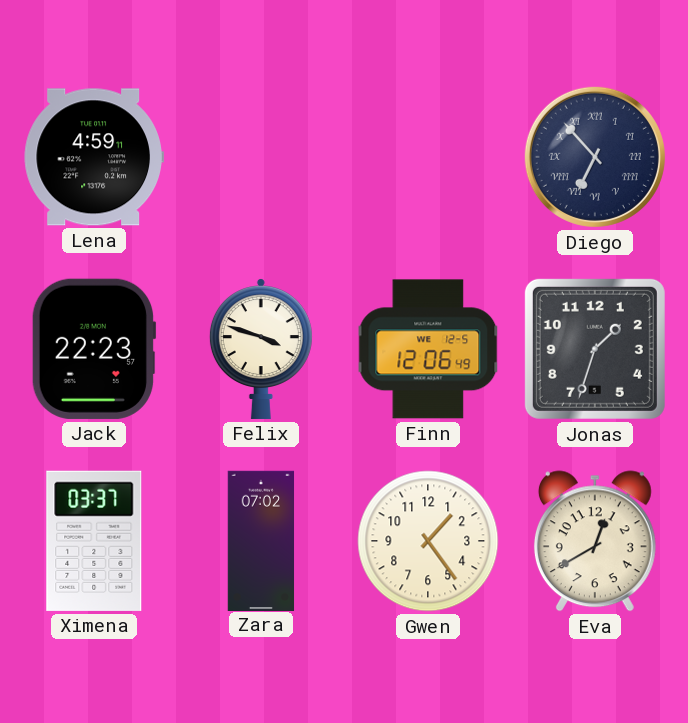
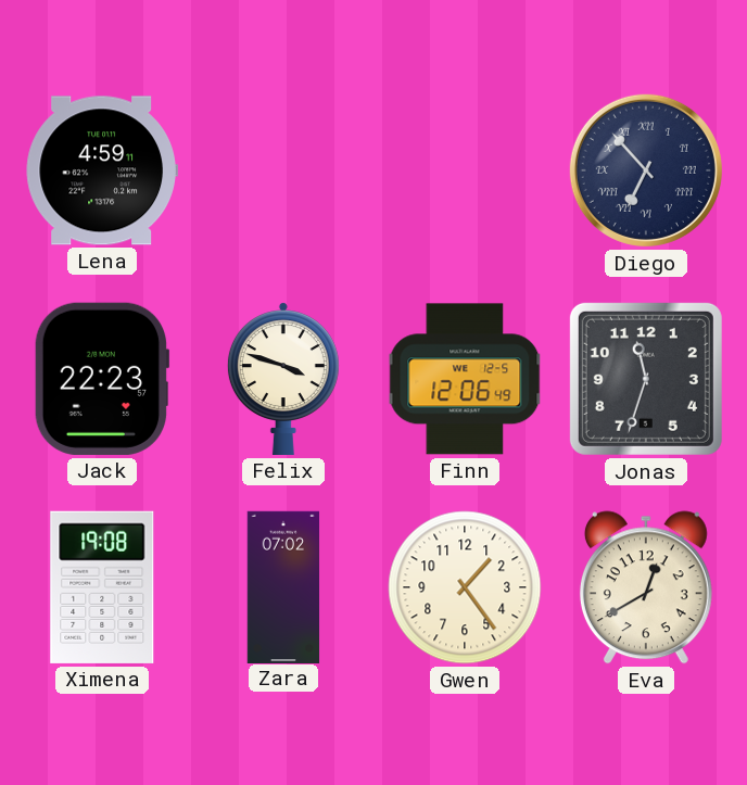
Jonas: 1:33 -> 11:33
Ximena: 03:37 -> 19:08
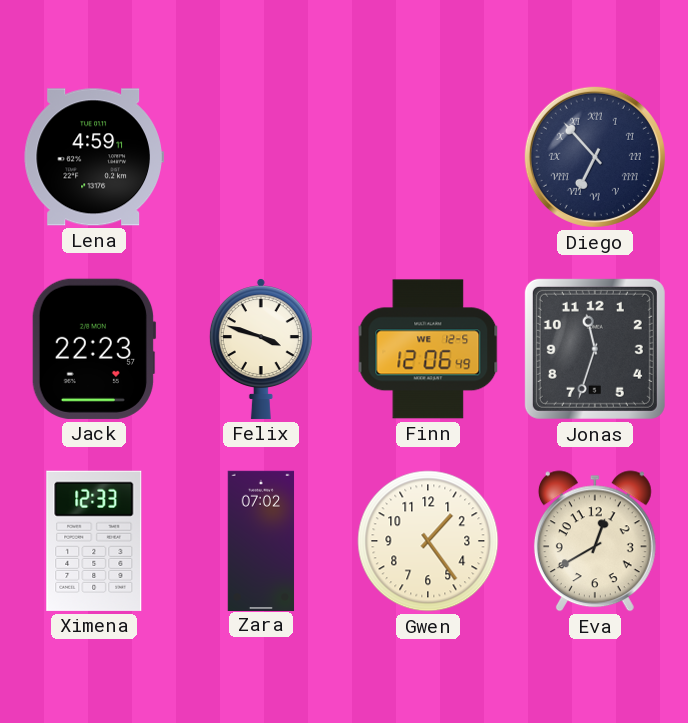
Ximena: 19:08 -> 12:33
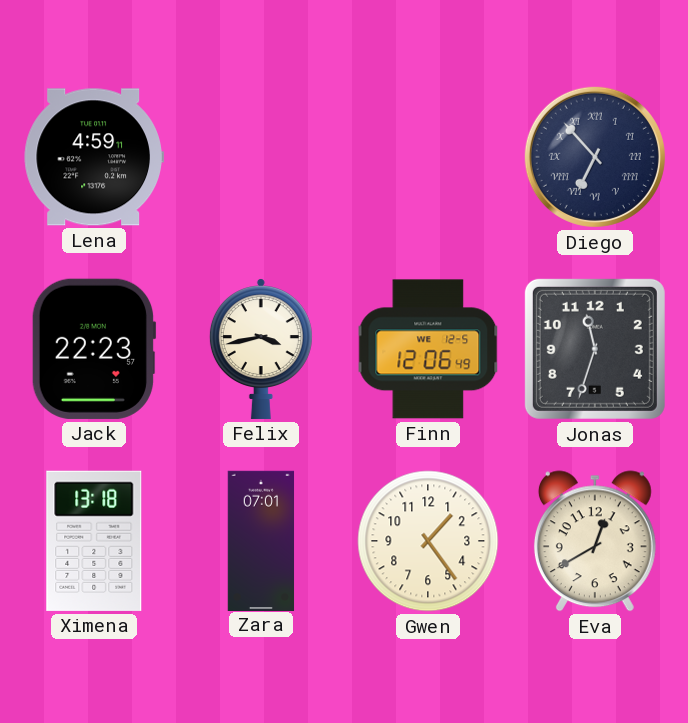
Felix: 3:48 -> 3:43
Ximena: 12:33 -> 13:18
Zara: 07:02 -> 07:01
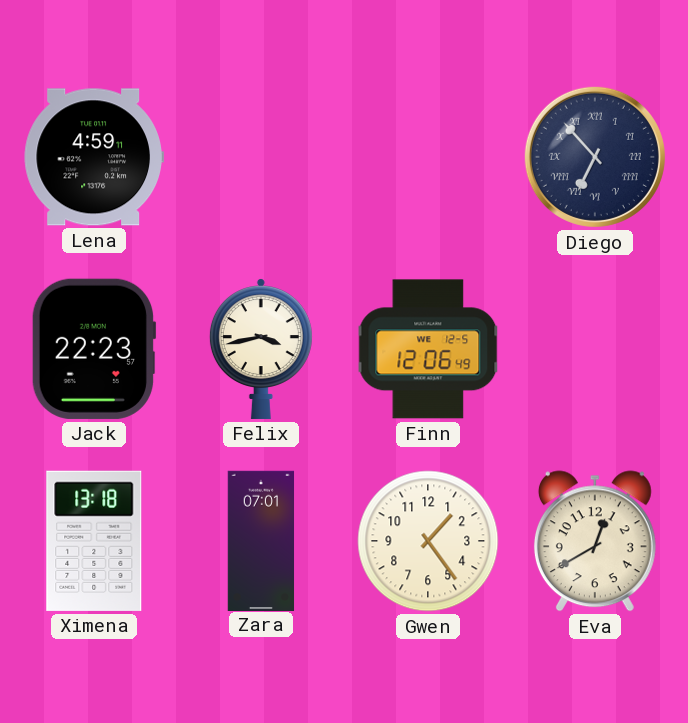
Jonas: 11:33 -> none
